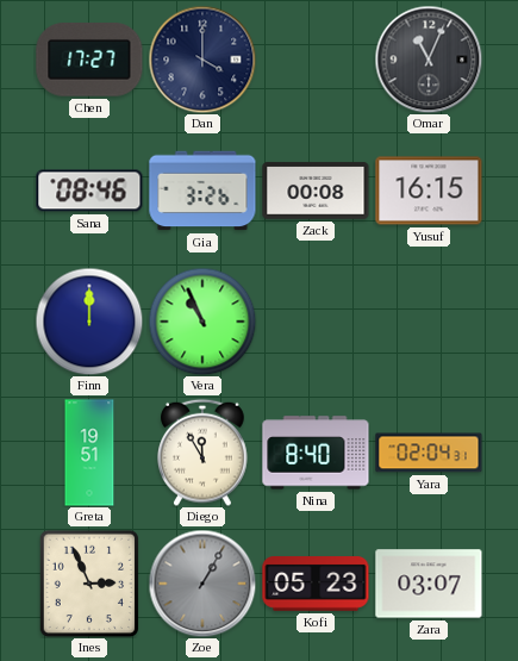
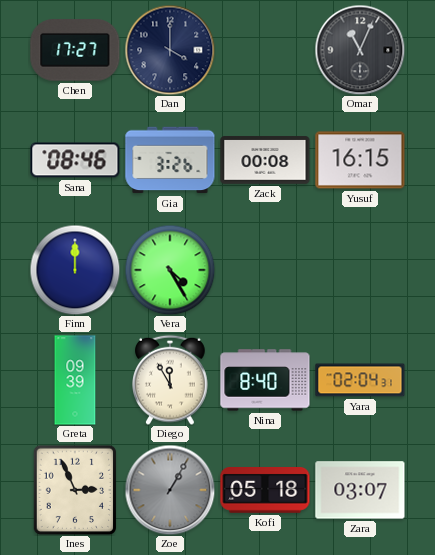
Vera: 10:56 -> 4:25
Greta: 19:51 -> 09:39
Kofi: 05:23 -> 05:18
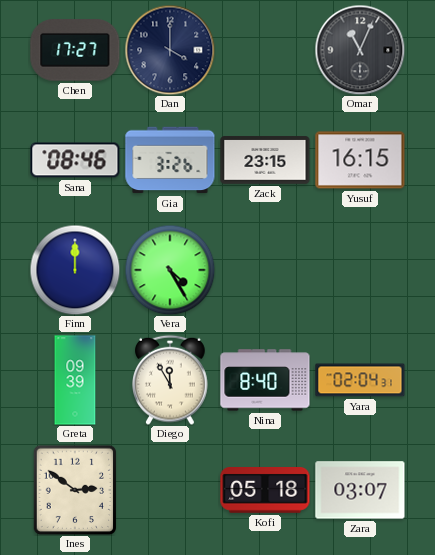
Zack: 00:08 -> 23:15
Ines: 2:56 -> 2:51
Zoe: 1:05 -> none
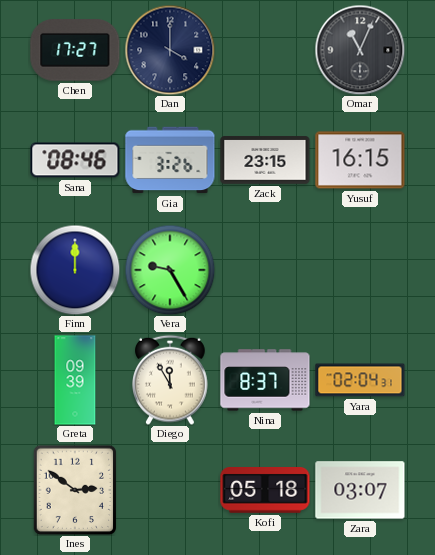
Vera: 4:25 -> 9:25
Nina: 8:40 -> 8:37
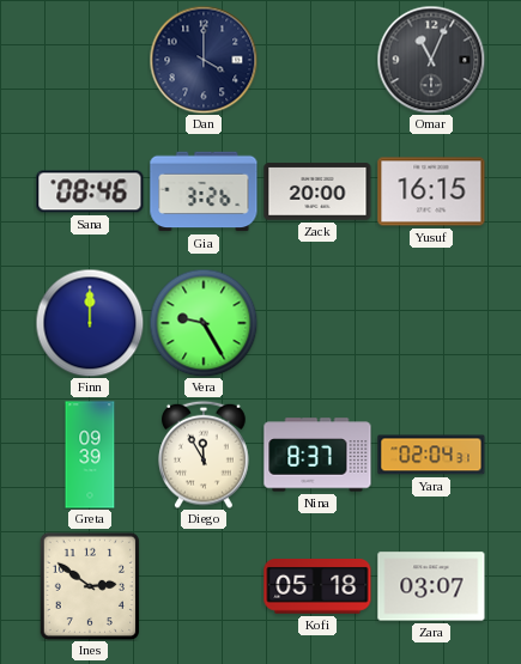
Chen: 17:27 -> none
Zack: 23:15 -> 20:00
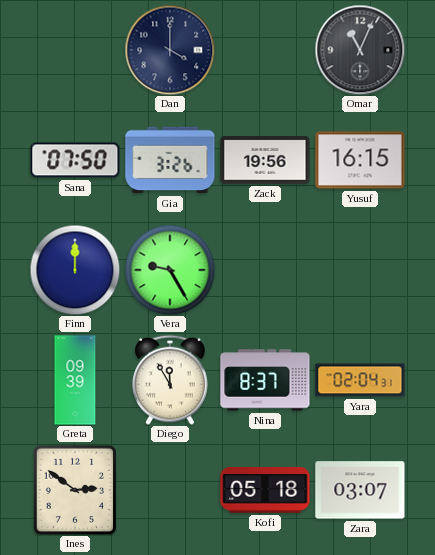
Sana: 08:46 -> 07:50
Zack: 20:00 -> 19:56
